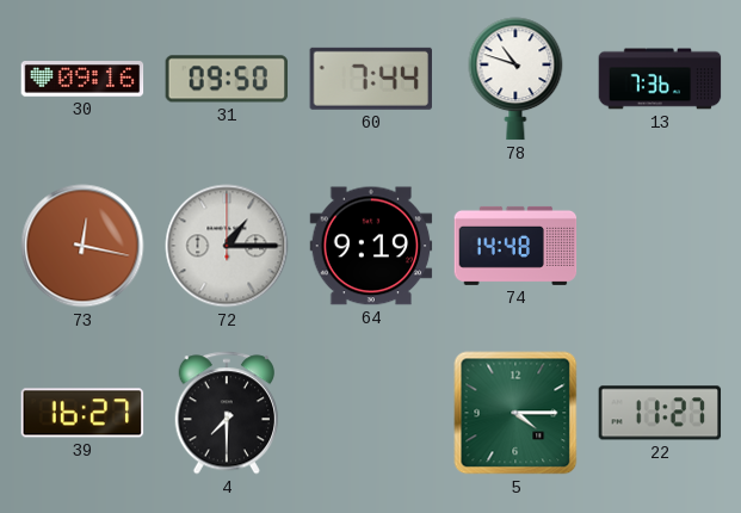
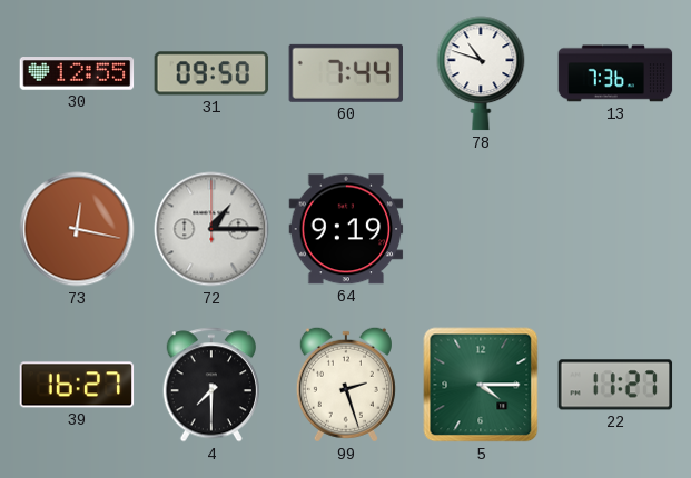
30: 09:16 -> 12:55
74: 14:48 -> none
99: none -> 2:27
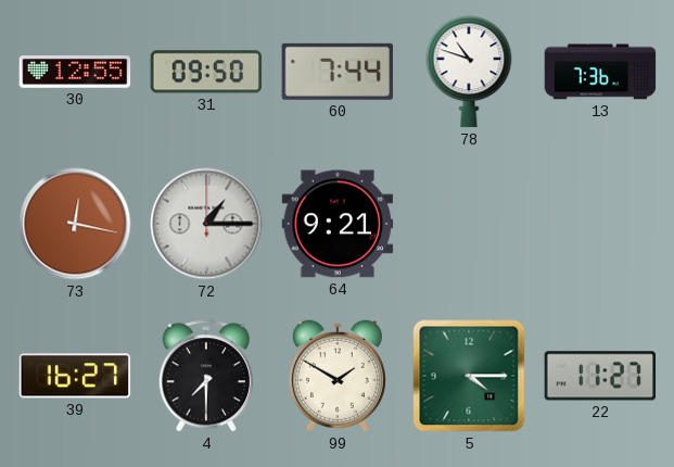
64: 9:19 -> 9:21
99: 2:27 -> 1:50
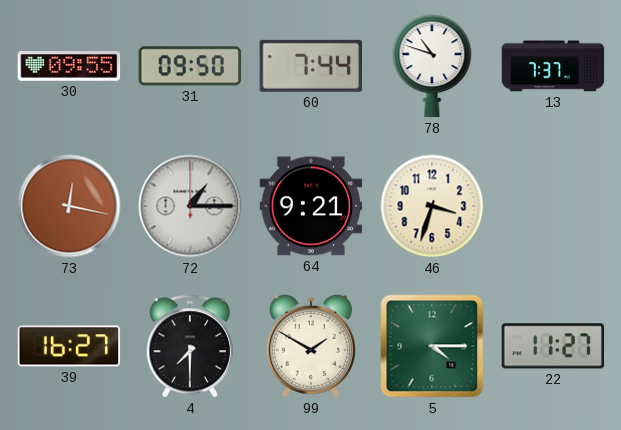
30: 12:55 -> 09:55
13: 7:36 -> 7:37
46: none -> 3:33
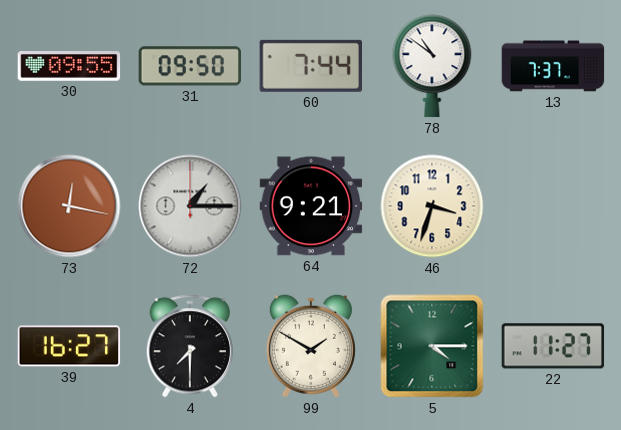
78: 10:48 -> 10:51
